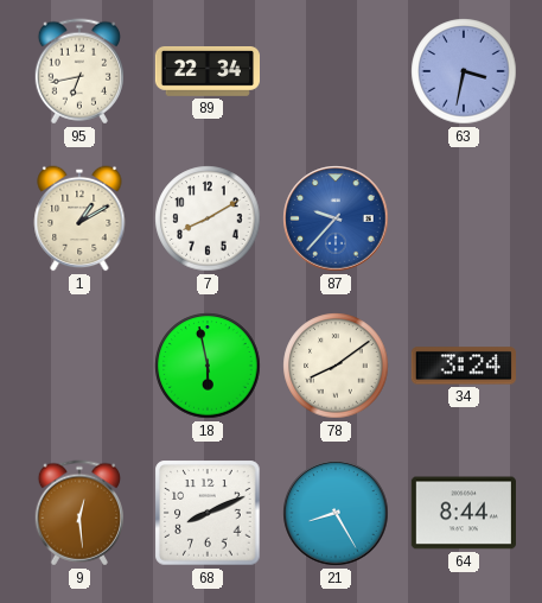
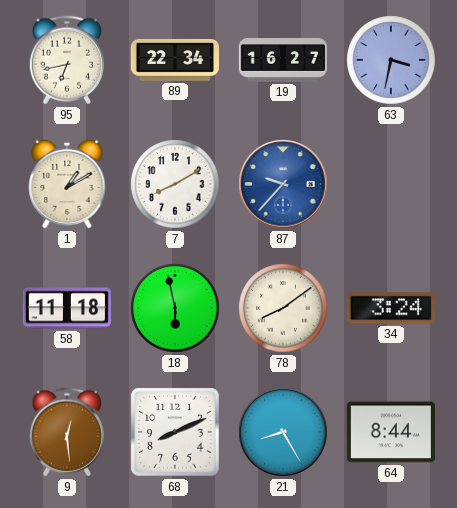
19: none -> 16:27
58: none -> 11:18
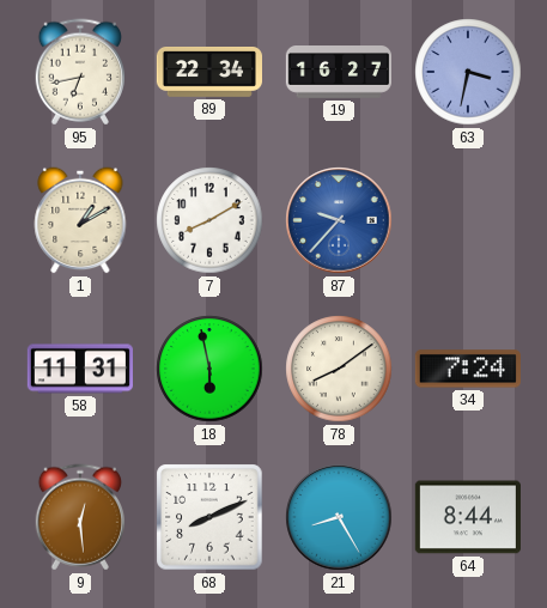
58: 11:18 -> 11:31
34: 3:24 -> 7:24
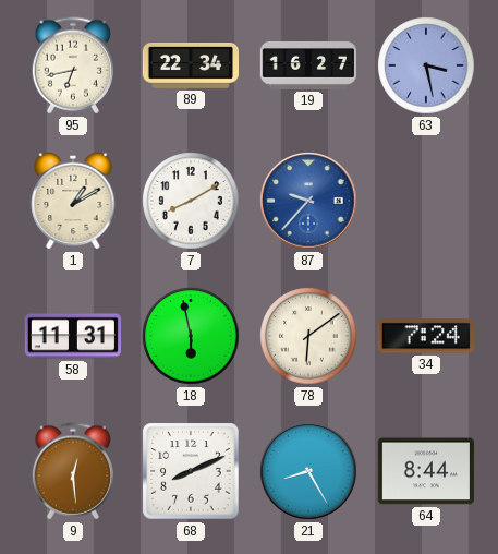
63: 3:32 -> 3:28
78: 8:09 -> 6:09
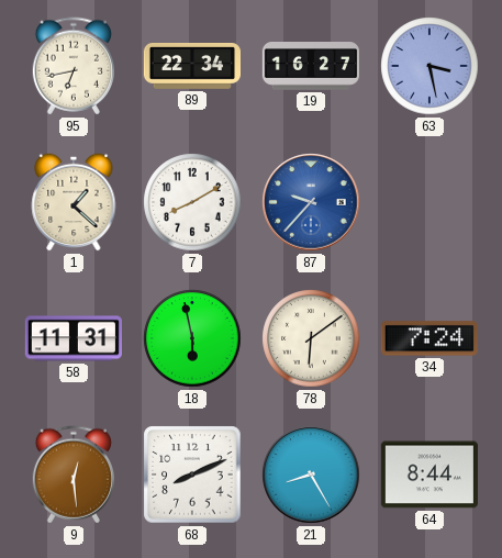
1: 1:10 -> 1:22
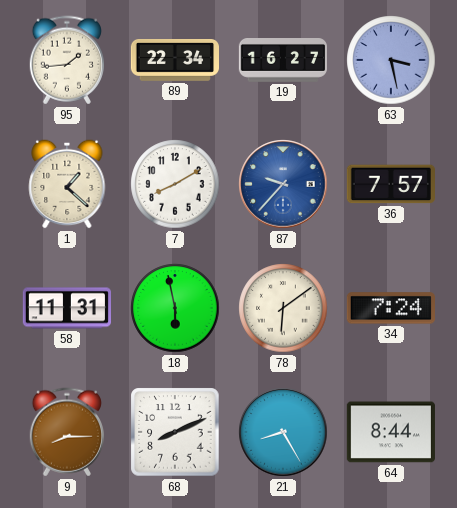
95: 6:43 -> 1:44
36: none -> 7:57
9: 12:29 -> 8:15
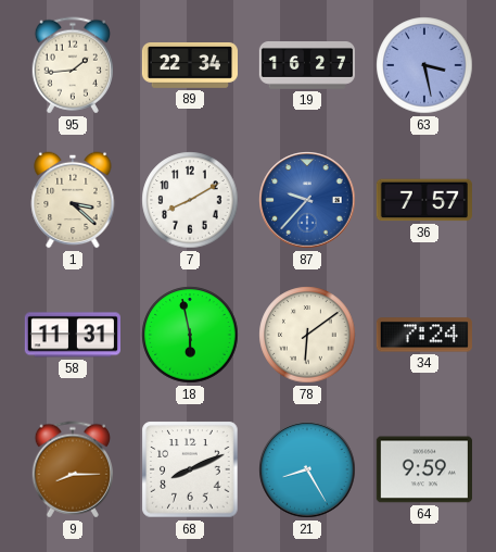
1: 1:22 -> 3:22
64: 8:44 -> 9:59
